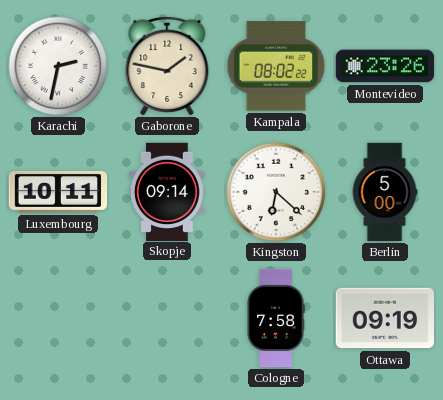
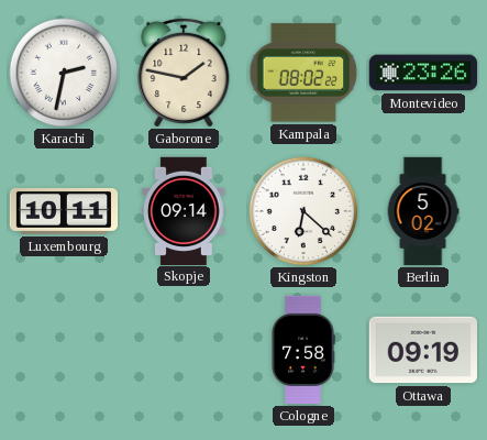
Berlin: 5:00 -> 5:02
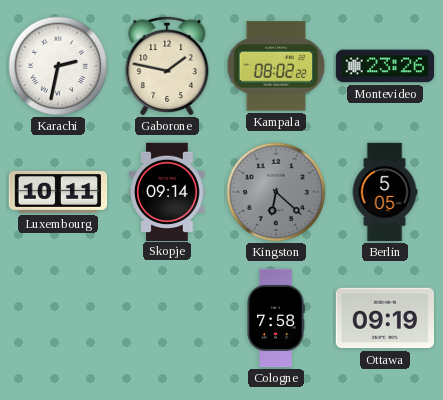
Kingston dial: white -> grey
Berlin: 5:02 -> 5:05
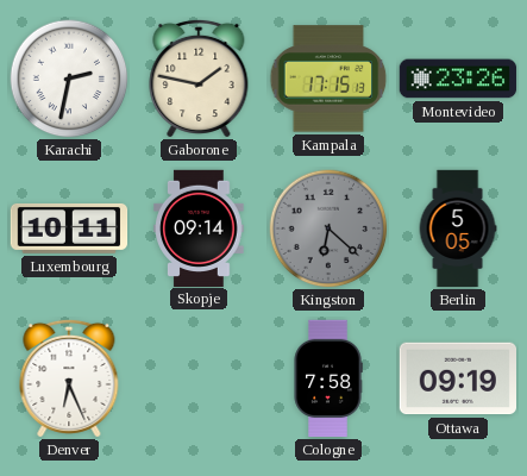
Kampala: 08:02 -> 17:15
Denver: none -> 6:26
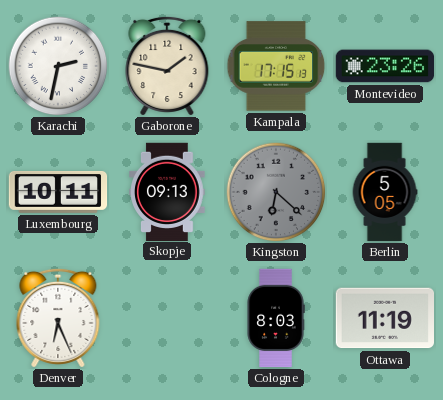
Skopje: 09:14 -> 09:13
Cologne: 7:58 -> 8:03
Ottawa: 09:19 -> 11:19
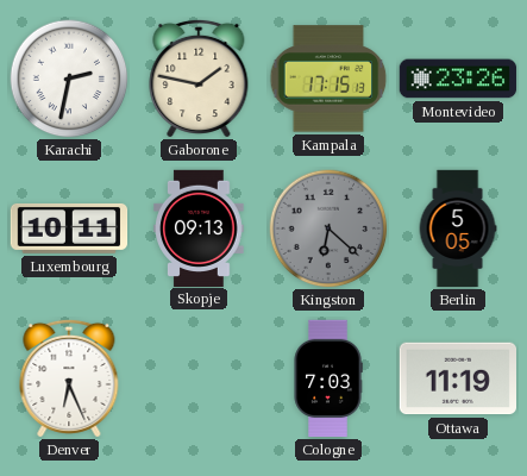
Cologne: 8:03 -> 7:03
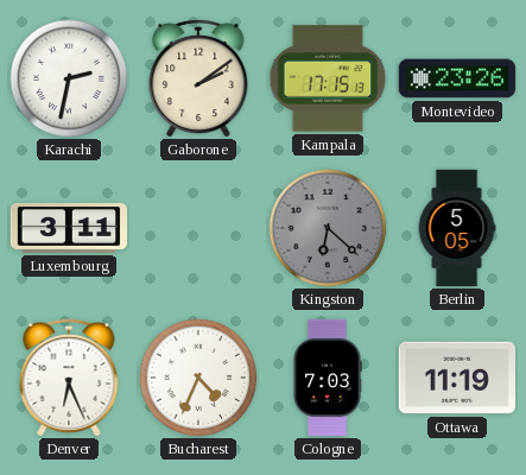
Gaborone: 1:47 -> 2:09
Luxembourg: 10:11 -> 3:11
Skopje: 09:13 -> none
Bucharest: none -> 4:34
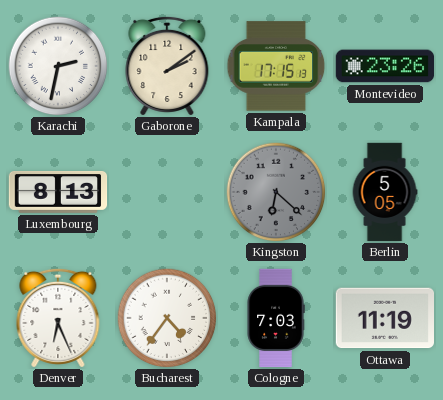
Luxembourg: 3:11 -> 8:13
Bucharest: 4:34 -> 4:36
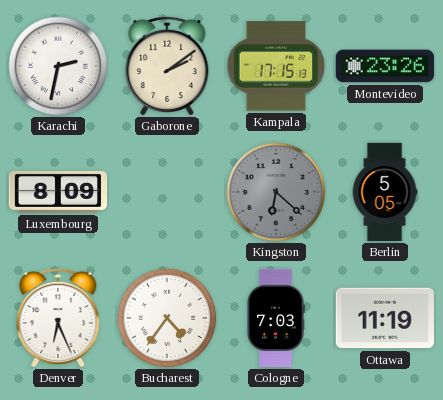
Luxembourg: 8:13 -> 8:09
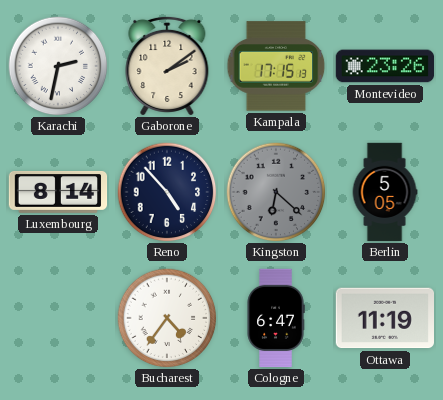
Luxembourg: 8:09 -> 8:14
Reno: none -> 4:53
Denver: 6:26 -> none
Cologne: 7:03 -> 6:47
